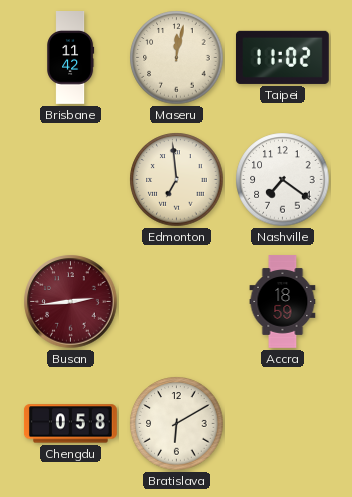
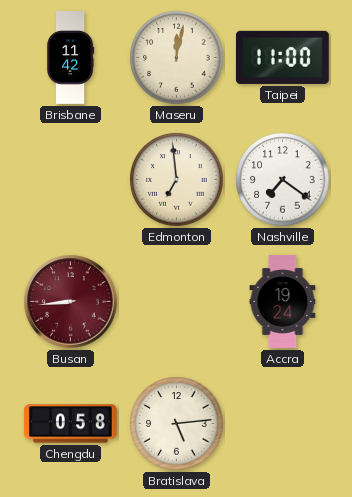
Taipei: 11:02 -> 11:00
Busan: 2:44 -> 8:44
Accra: 18:59 -> 19:24
Bratislava: 6:10 -> 5:14
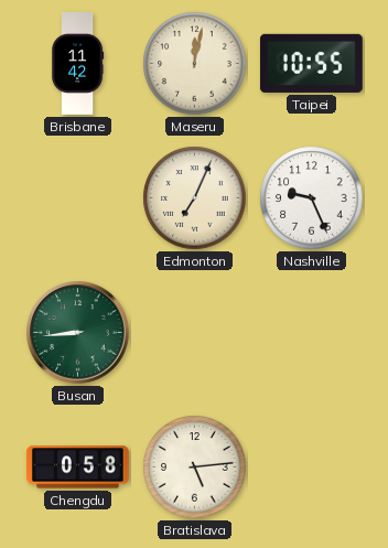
Taipei: 11:00 -> 10:55
Edmonton: 6:59 -> 7:04
Nashville: 7:21 -> 9:26
Busan dial: burgundy -> green
Accra: 19:24 -> none
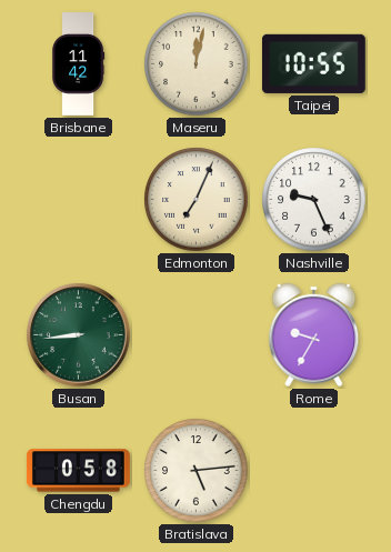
Rome: none -> 9:35
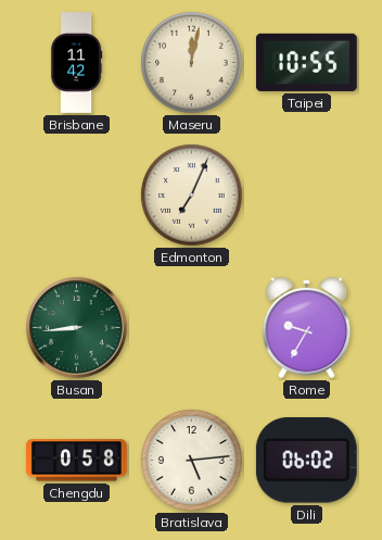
Nashville: 9:26 -> none
Dili: none -> 06:02
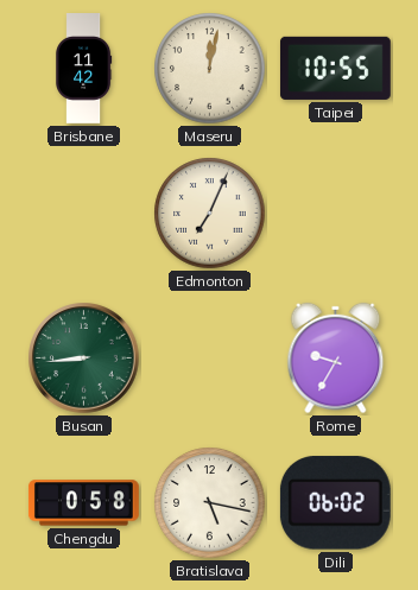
Bratislava: 5:14 -> 5:17
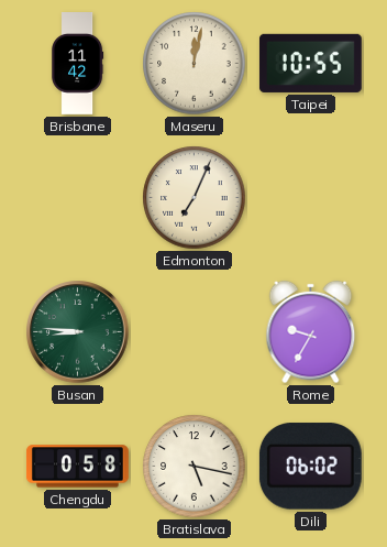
Busan: 8:44 -> 8:46
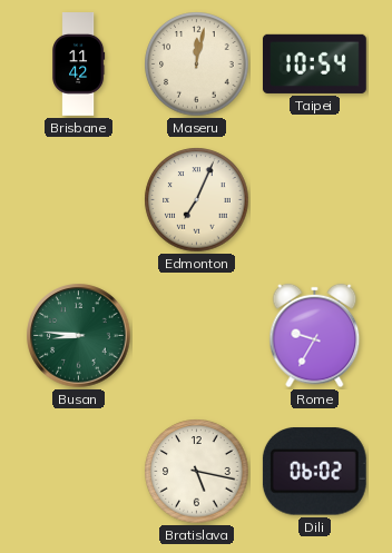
Taipei: 10:55 -> 10:54
Chengdu: 0:58 -> none
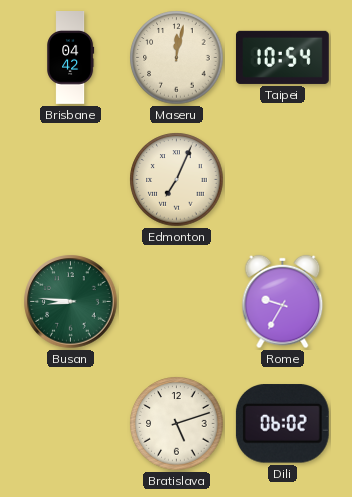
Brisbane: 11:42 -> 04:42
Bratislava: 5:17 -> 5:12
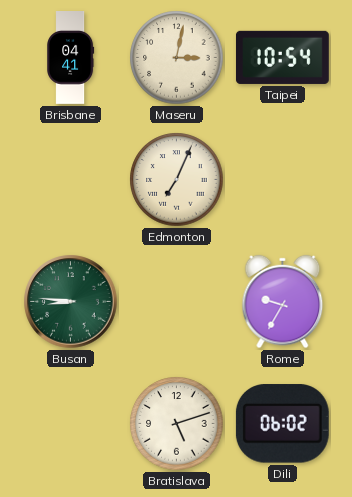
Brisbane: 04:42 -> 04:41
Maseru: 12:02 -> 3:02
